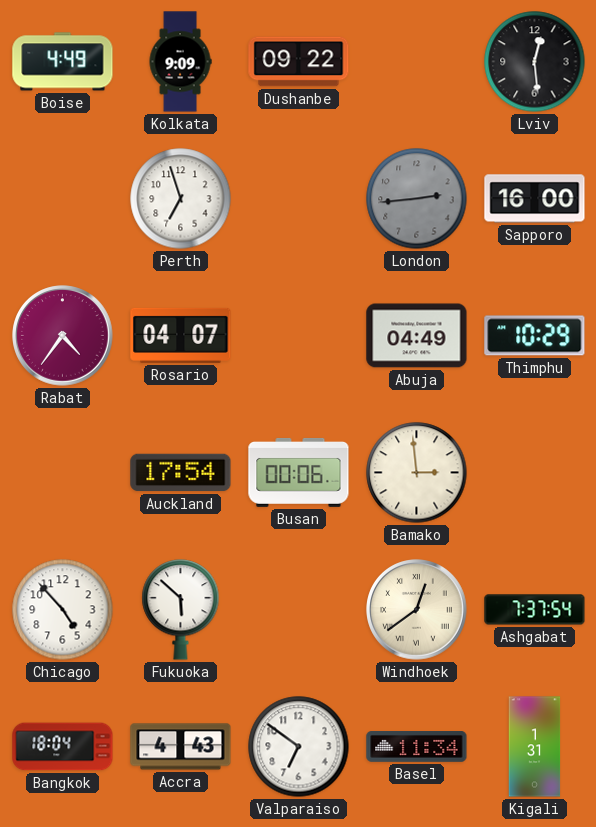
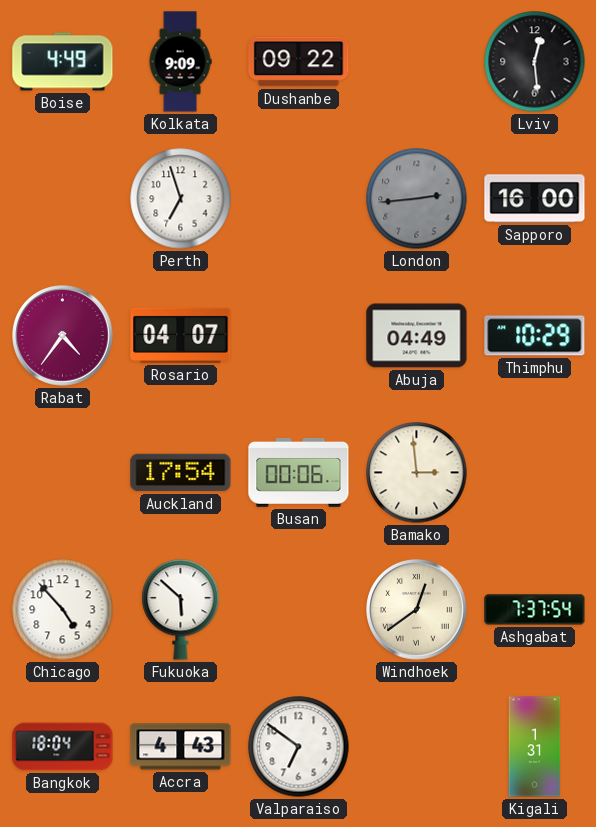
Basel: 11:34 -> none
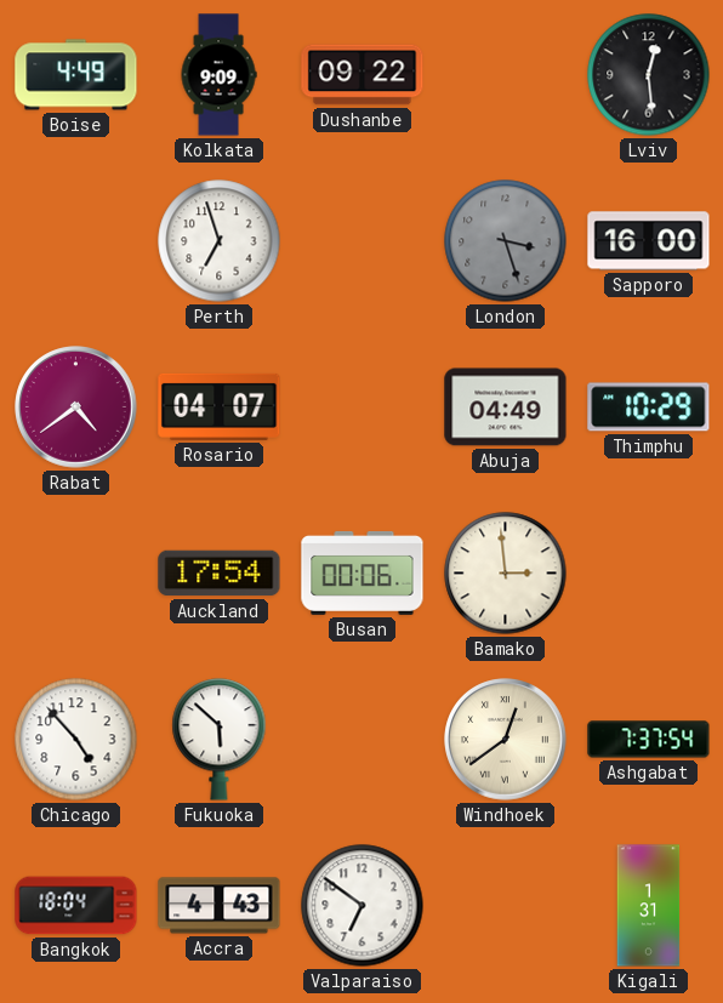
London: 2:44 -> 3:27
Rabat: 4:36 -> 4:39
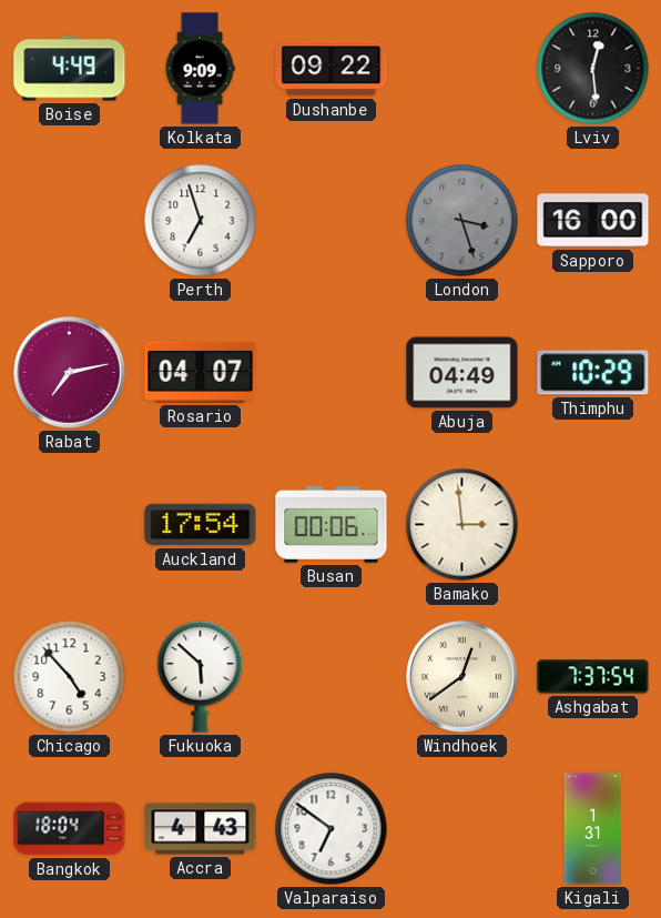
Rabat: 4:39 -> 7:13
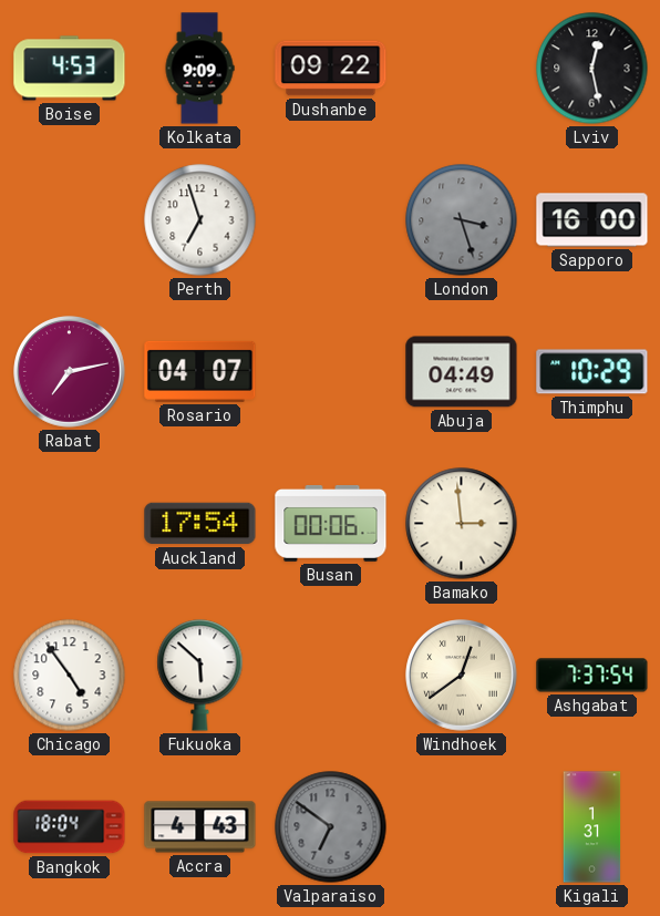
Boise: 4:49 -> 4:53
Lviv: 12:29 -> 12:28
Chicago: 4:53 -> 4:54
Valparaiso dial: white -> grey
